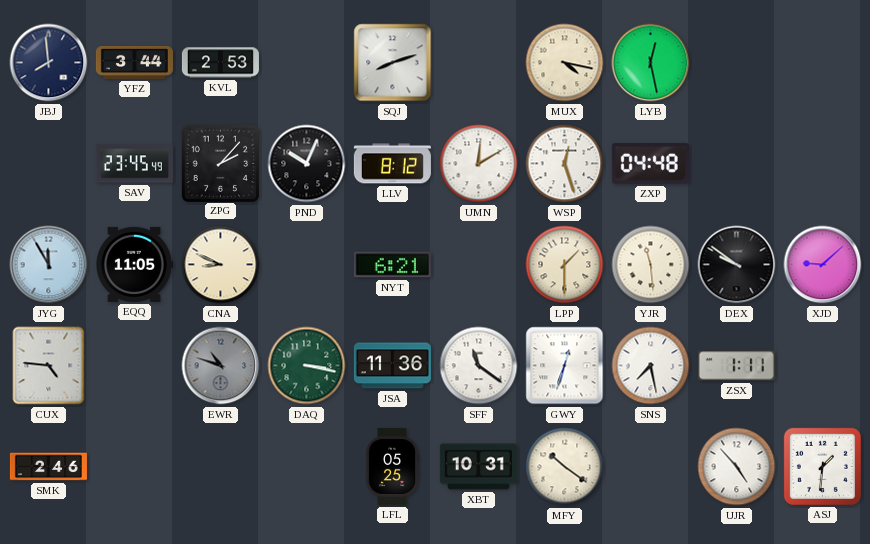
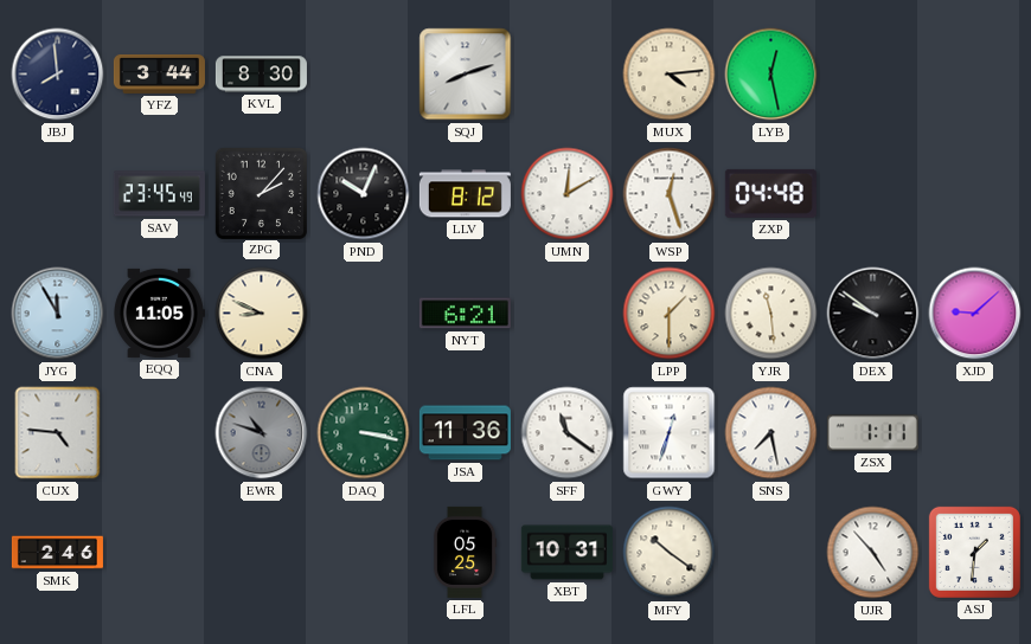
KVL: 2:53 -> 8:30
MUX: 4:17 -> 4:14
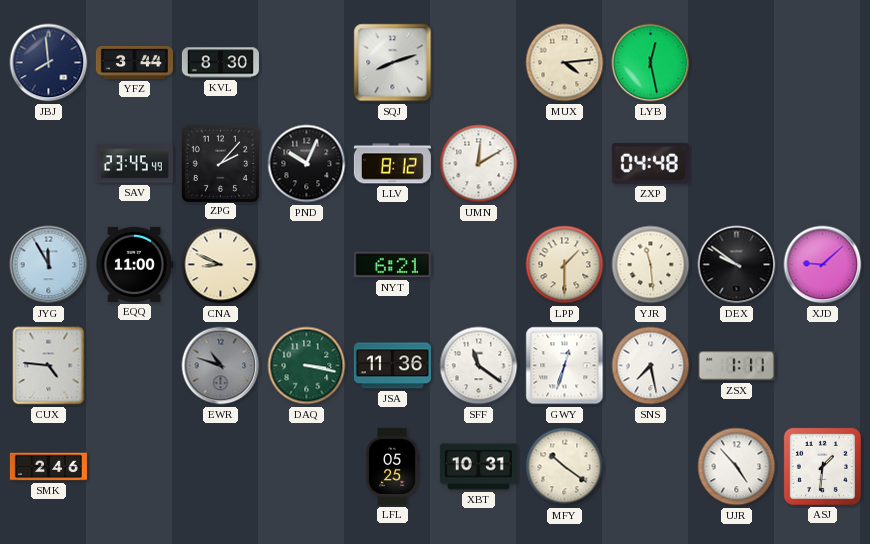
WSP: 12:27 -> none
EQQ: 11:05 -> 11:00
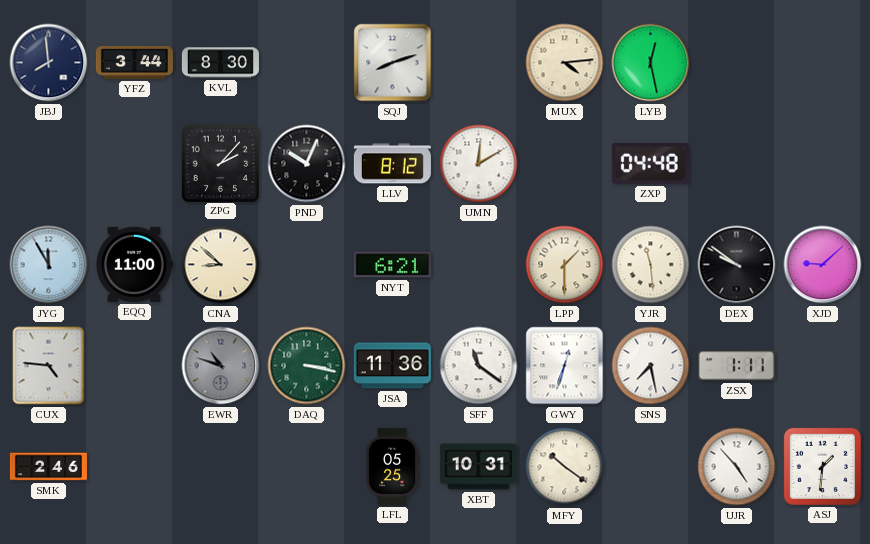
SAV: 23:45 -> none
CNA: 8:49 -> 8:52
